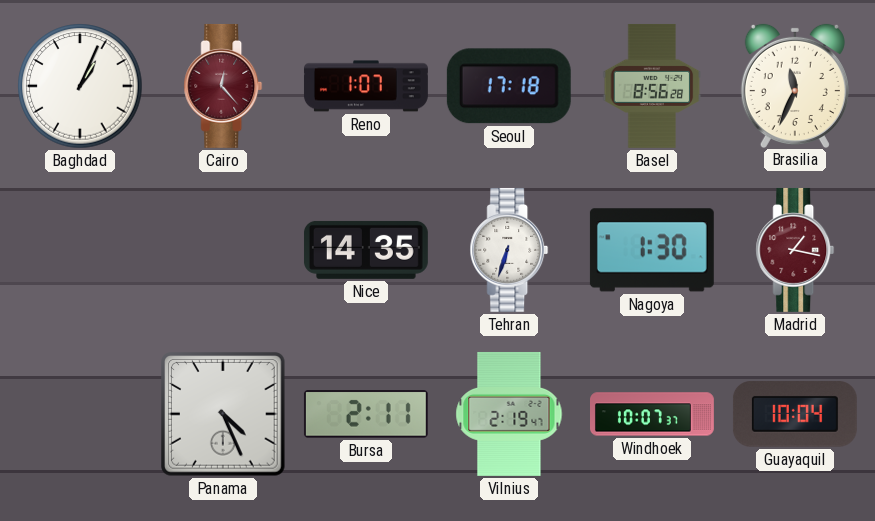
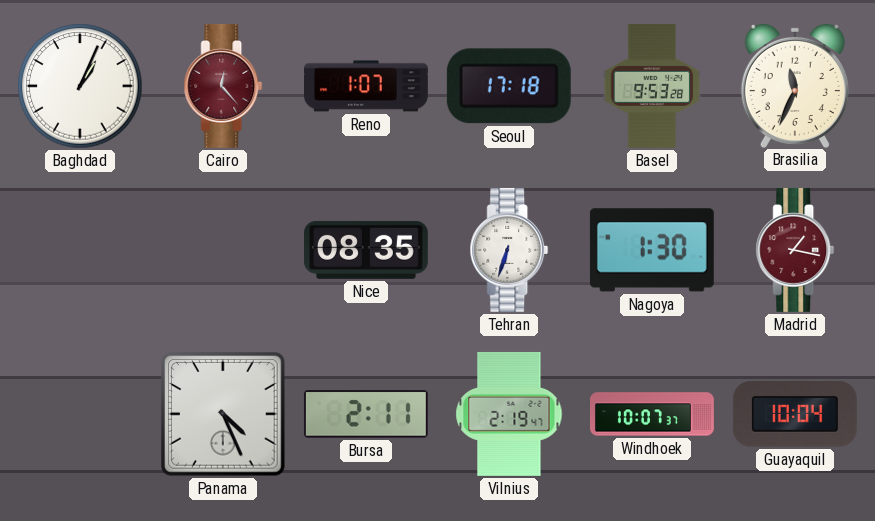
Basel: 8:56 -> 9:53
Nice: 14:35 -> 08:35
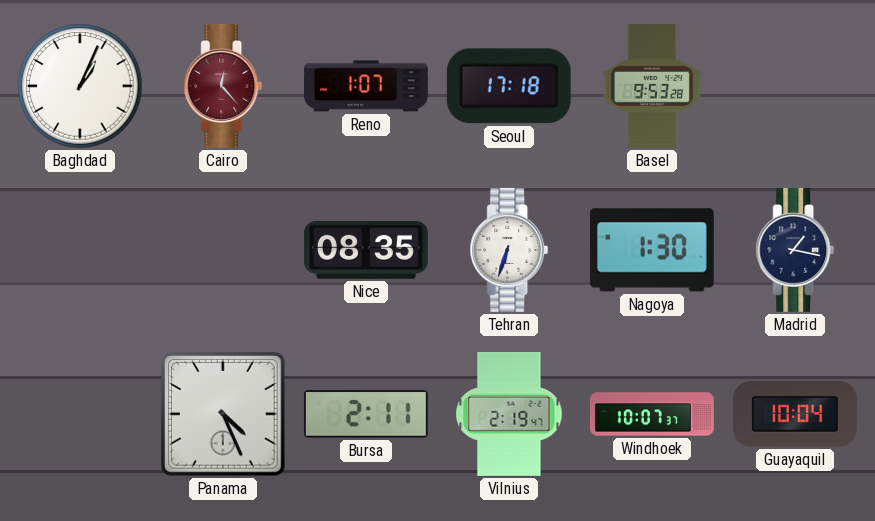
Brasilia: 11:34 -> none
Madrid dial: burgundy -> navy
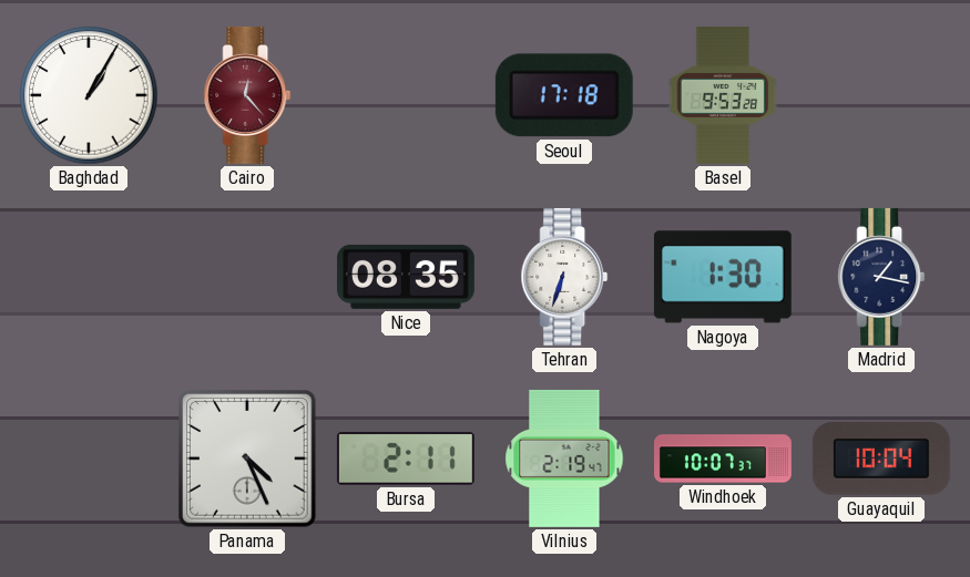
Baghdad: 1:04 -> 1:05
Reno: 1:07 -> none
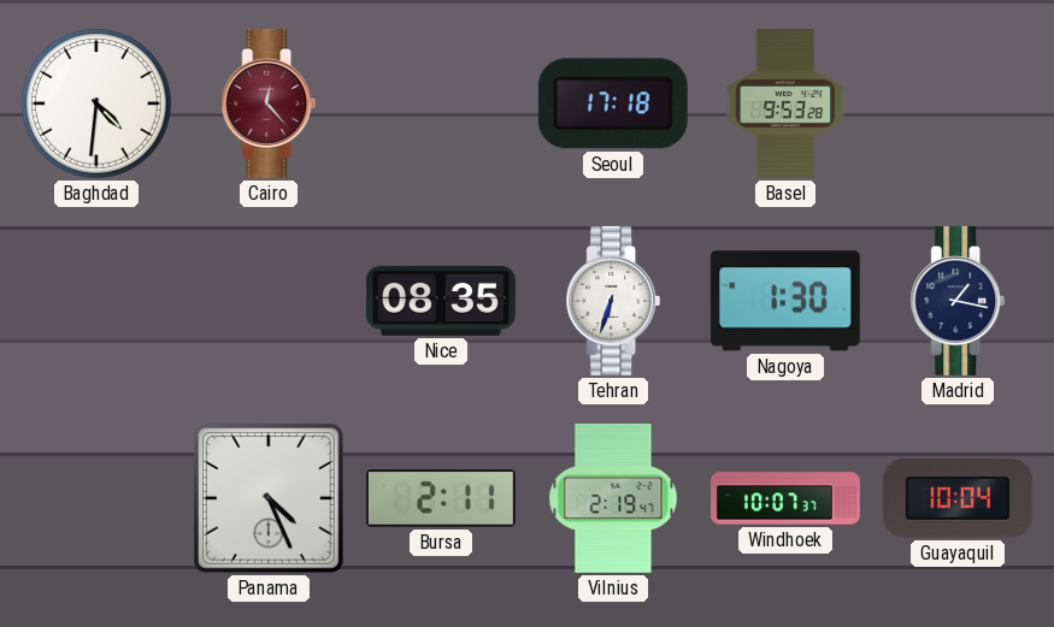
Baghdad: 1:05 -> 4:31
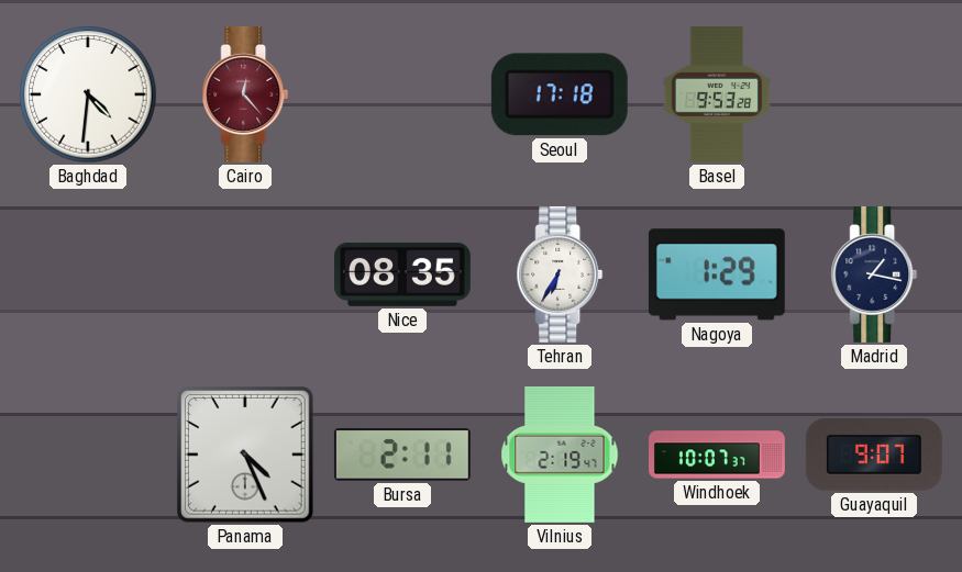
Tehran: 6:33 -> 6:35
Nagoya: 1:30 -> 1:29
Guayaquil: 10:04 -> 9:07
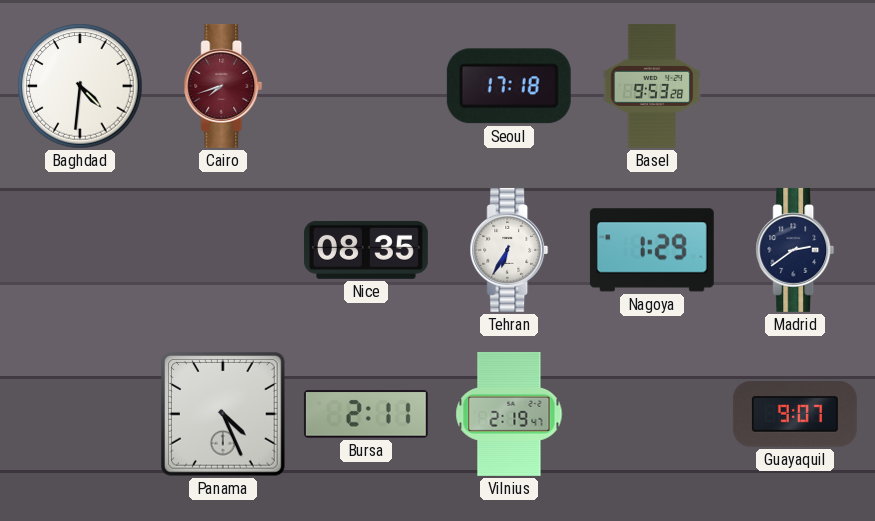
Cairo: 12:23 -> 7:42
Madrid: 1:17 -> 2:39
Windhoek: 10:07 -> none
